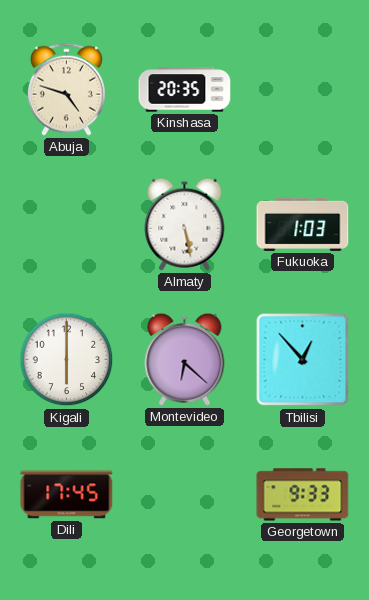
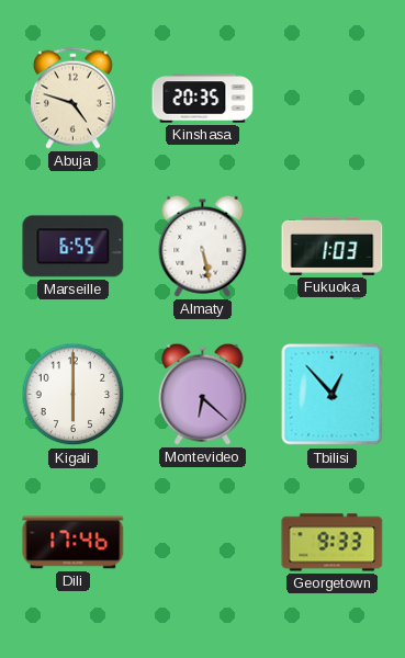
Marseille: none -> 6:55
Dili: 17:45 -> 17:46
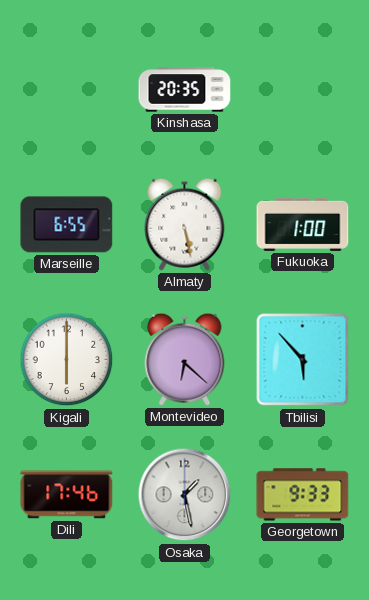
Abuja: 4:48 -> none
Fukuoka: 1:03 -> 1:00
Tbilisi: 12:53 -> 5:53
Osaka: none -> 1:28
